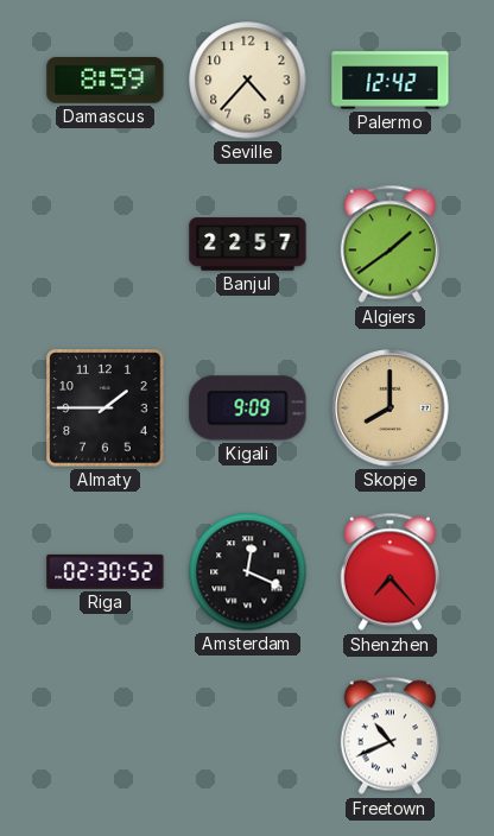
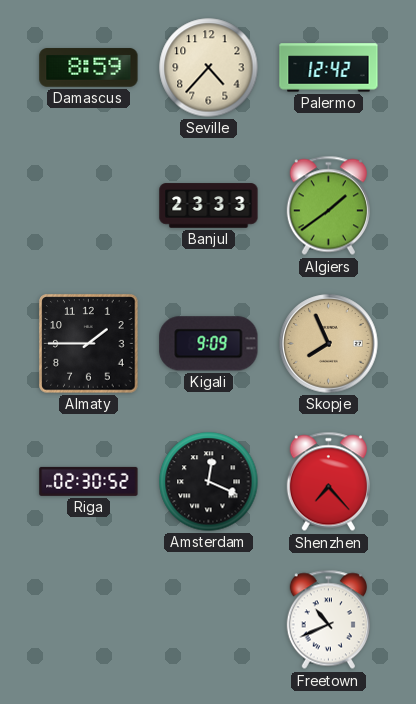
Banjul: 22:57 -> 23:33
Skopje: 8:00 -> 7:56
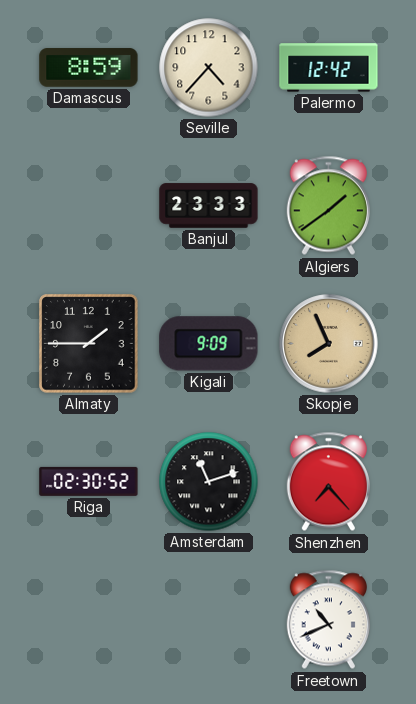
Amsterdam: 12:19 -> 11:12
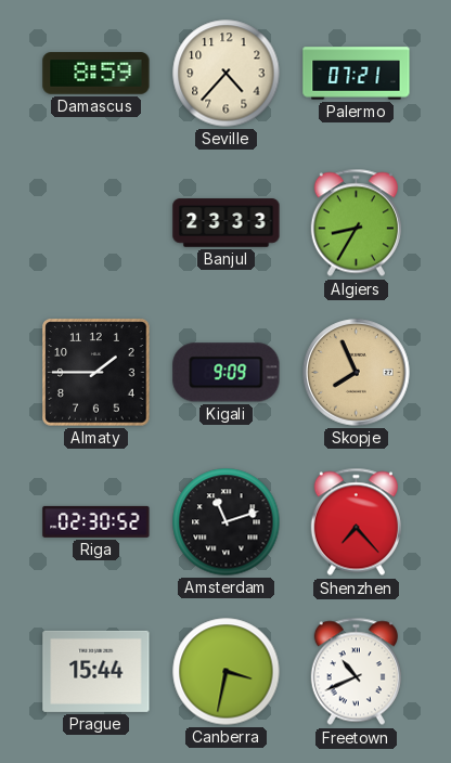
Palermo: 12:42 -> 07:21
Algiers: 1:39 -> 8:35
Prague: none -> 15:44
Canberra: none -> 3:32
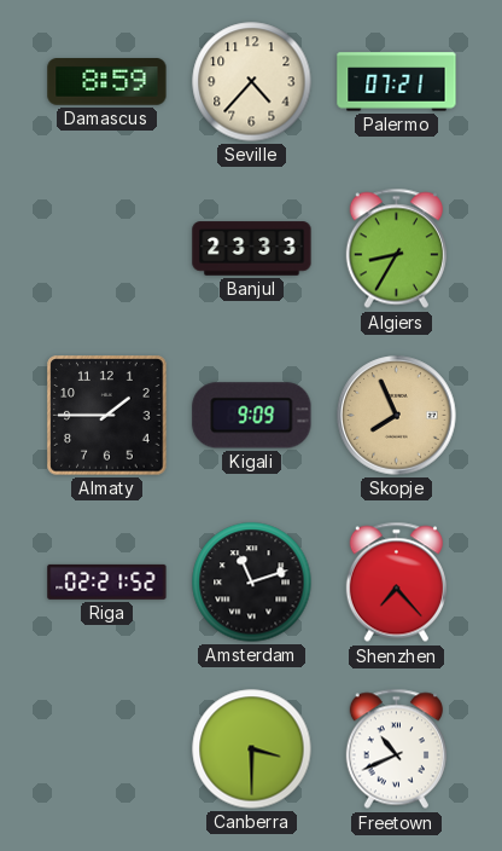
Riga: 02:30 -> 02:21
Prague: 15:44 -> none
Canberra: 3:32 -> 3:30
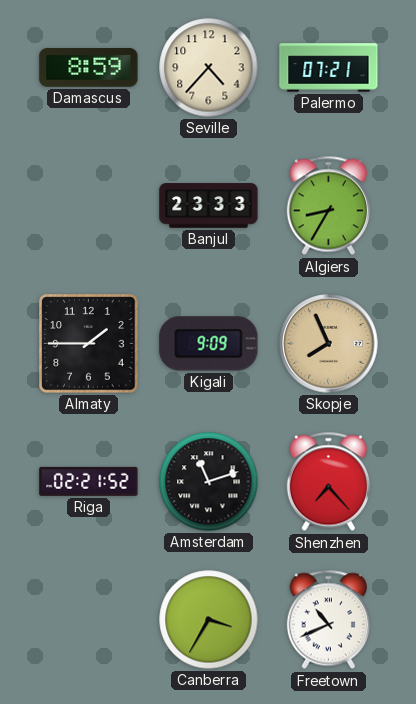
Canberra: 3:30 -> 3:35
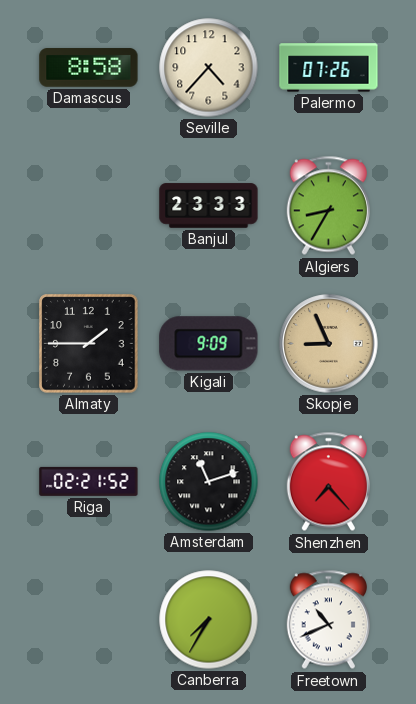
Damascus: 8:59 -> 8:58
Palermo: 07:21 -> 07:26
Skopje: 7:56 -> 8:56
Canberra: 3:35 -> 7:35
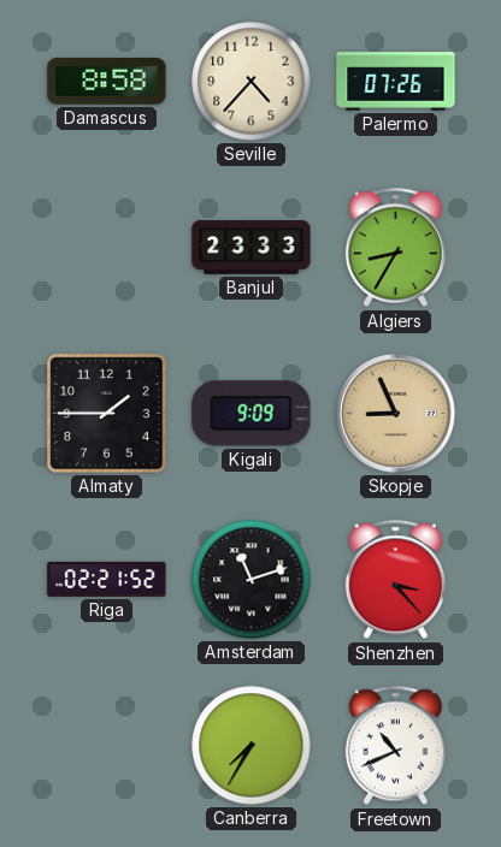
Shenzhen: 7:23 -> 3:23
